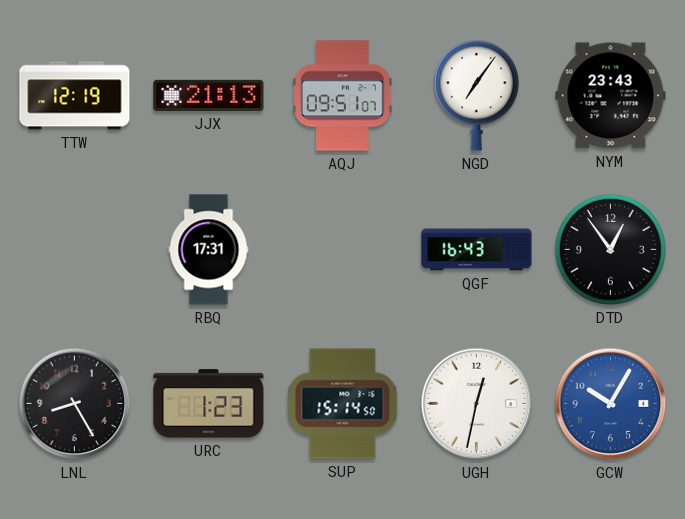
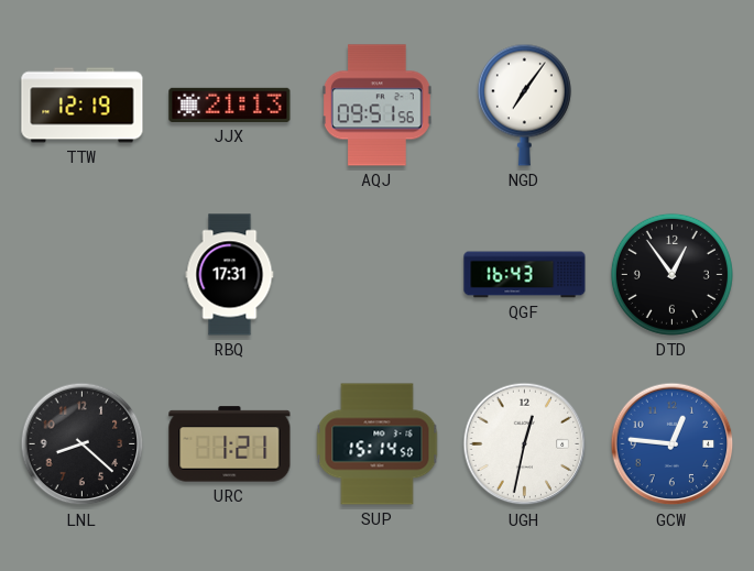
AQJ: 09:51:07 -> 09:51:56
NYM: 23:43 -> none
LNL: 8:25 -> 8:22
URC: 1:23 -> 1:21
GCW: 10:05 -> 12:46
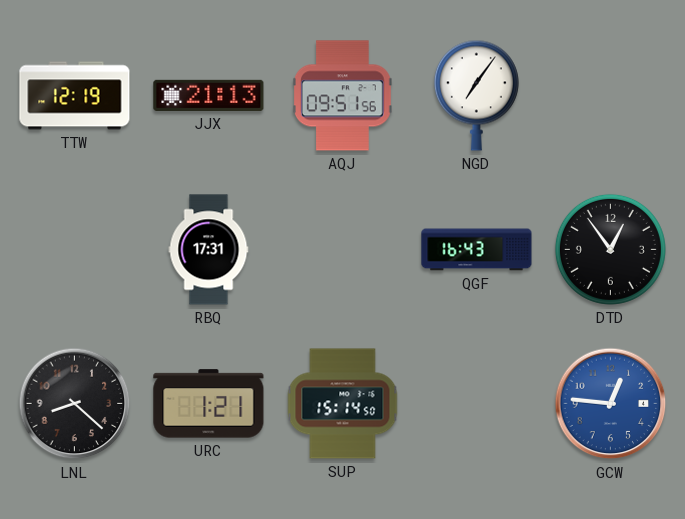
UGH: 12:32 -> none
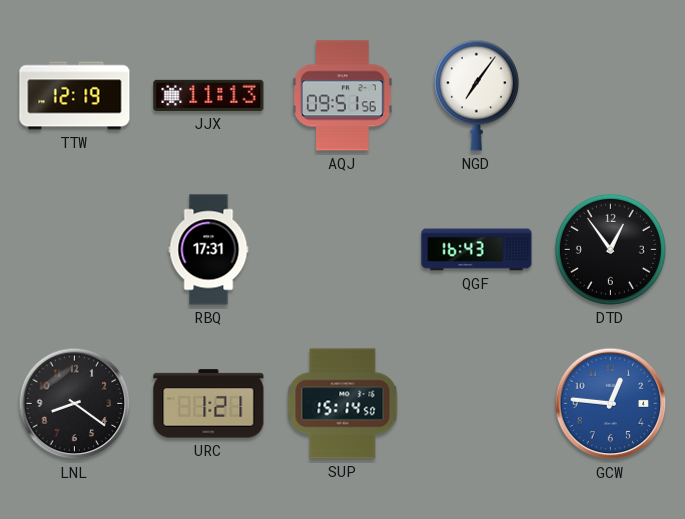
JJX: 21:13 -> 11:13
LNL: 8:22 -> 8:21
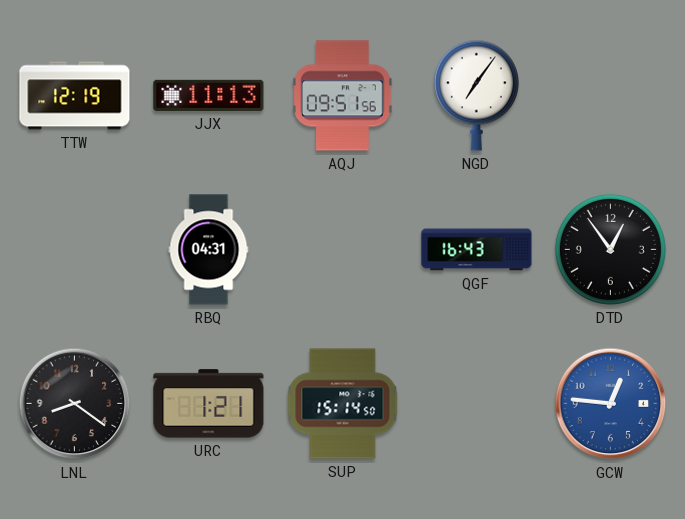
RBQ: 17:31 -> 04:31
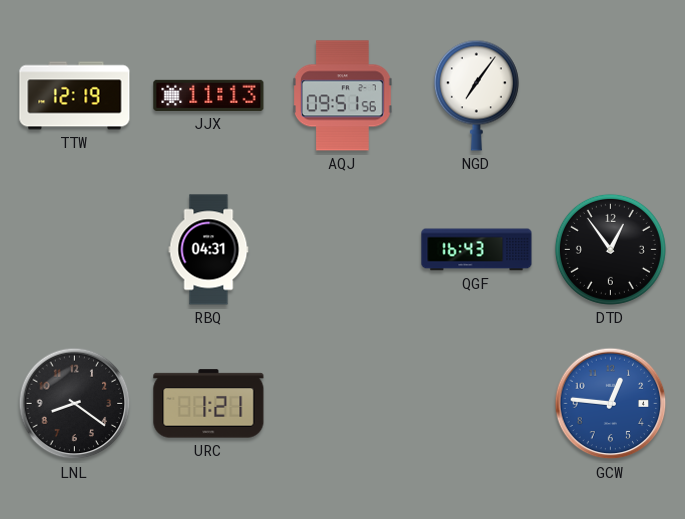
SUP: 15:14 -> none
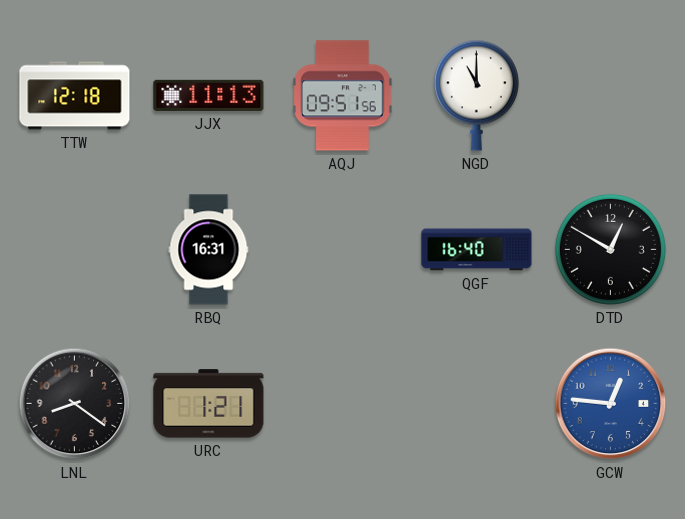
TTW: 12:19 -> 12:18
NGD: 7:06 -> 11:00
RBQ: 04:31 -> 16:31
QGF: 16:43 -> 16:40
DTD: 12:54 -> 12:50
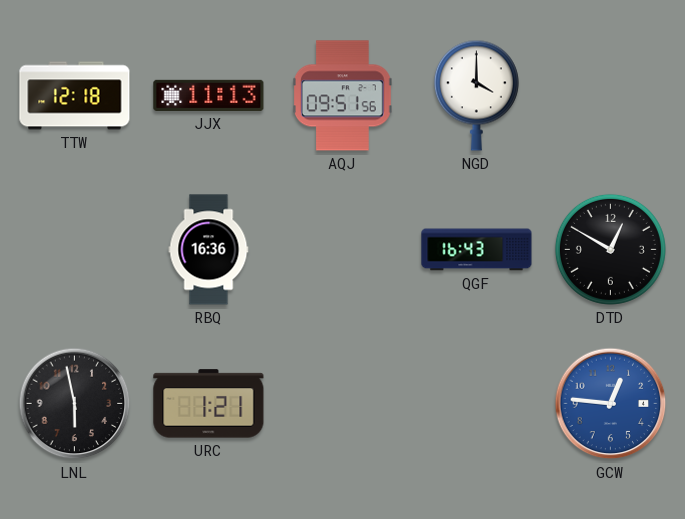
NGD: 11:00 -> 4:00
RBQ: 16:31 -> 16:36
QGF: 16:40 -> 16:43
LNL: 8:21 -> 5:58
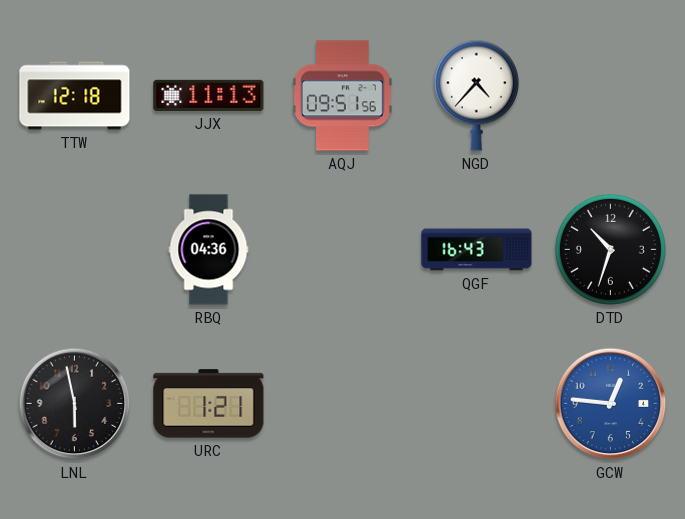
NGD: 4:00 -> 4:37
RBQ: 16:36 -> 04:36
DTD: 12:50 -> 10:33
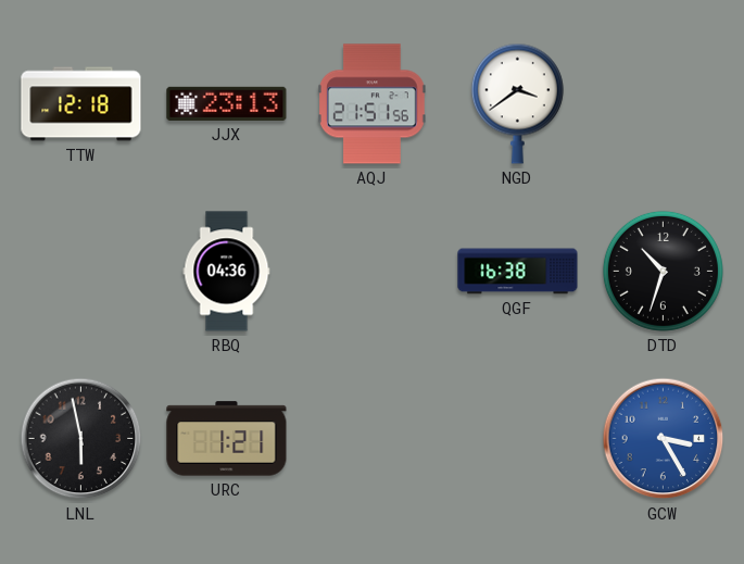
JJX: 11:13 -> 23:13
AQJ: 09:51 -> 21:51
NGD: 4:37 -> 3:39
QGF: 16:43 -> 16:38
GCW: 12:46 -> 3:25
